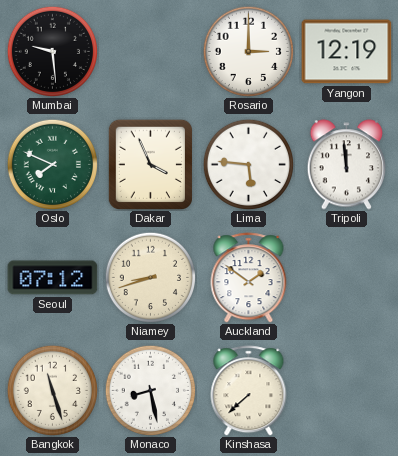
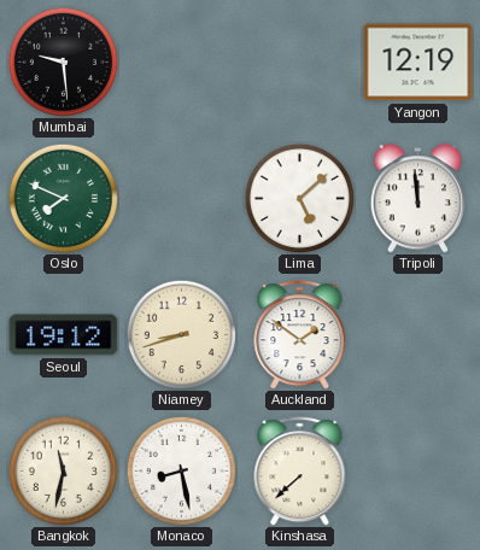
Rosario: 3:00 -> none
Dakar: 3:56 -> none
Lima: 5:46 -> 5:08
Seoul: 07:12 -> 19:12
Bangkok: 11:27 -> 11:32
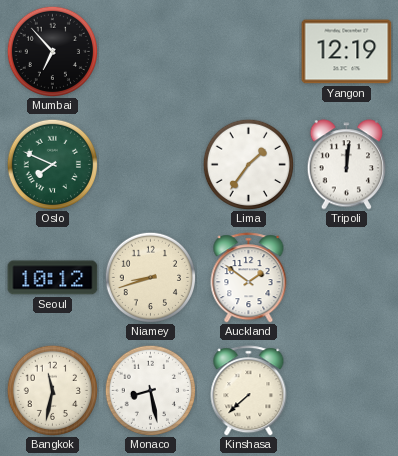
Mumbai: 9:29 -> 6:53
Lima: 5:08 -> 1:36
Tripoli: 11:59 -> 12:01
Seoul: 19:12 -> 10:12
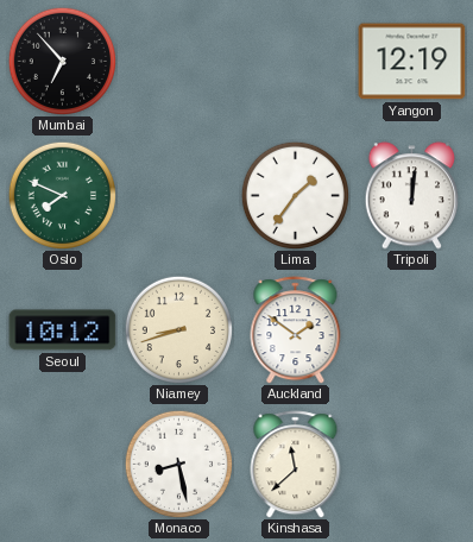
Bangkok: 11:32 -> none
Kinshasa: 7:38 -> 11:38
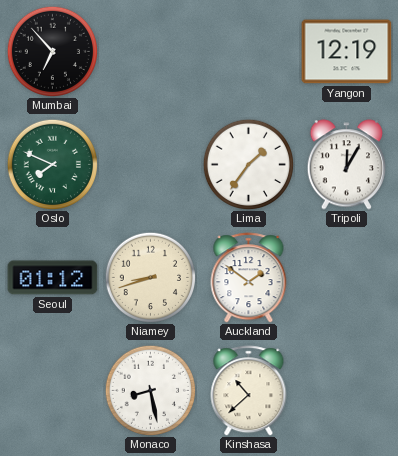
Tripoli: 12:01 -> 12:05
Seoul: 10:12 -> 01:12
Kinshasa: 11:38 -> 10:38
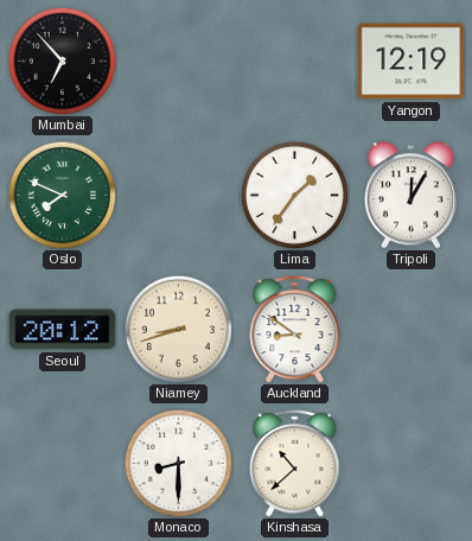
Seoul: 01:12 -> 20:12
Auckland: 1:51 -> 8:51
Monaco: 8:28 -> 8:30
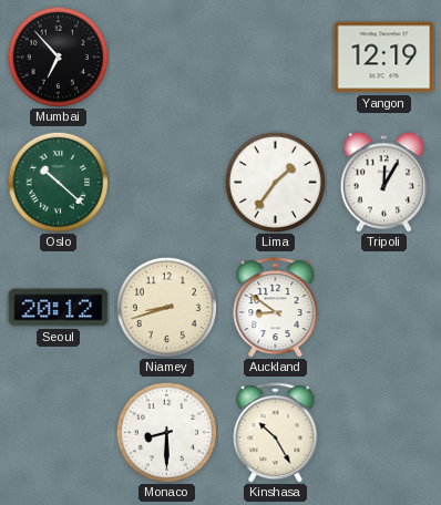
Oslo: 7:49 -> 10:22
Kinshasa: 10:38 -> 10:25
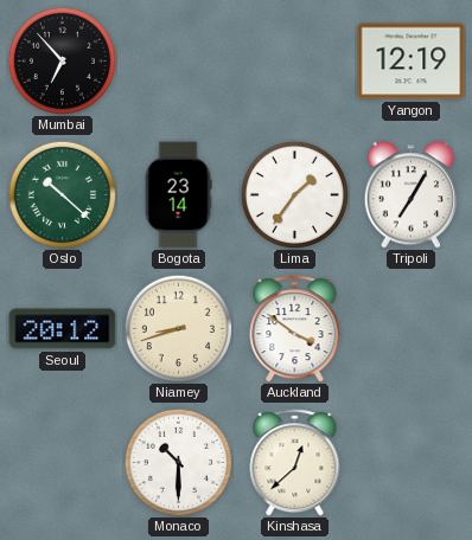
Bogota: none -> 23:14
Tripoli: 12:05 -> 7:05
Auckland: 8:51 -> 3:51
Monaco: 8:30 -> 10:30
Kinshasa: 10:25 -> 12:38
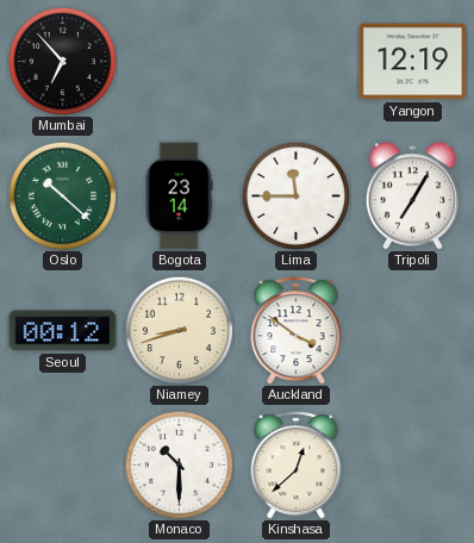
Lima: 1:36 -> 11:45
Seoul: 20:12 -> 00:12
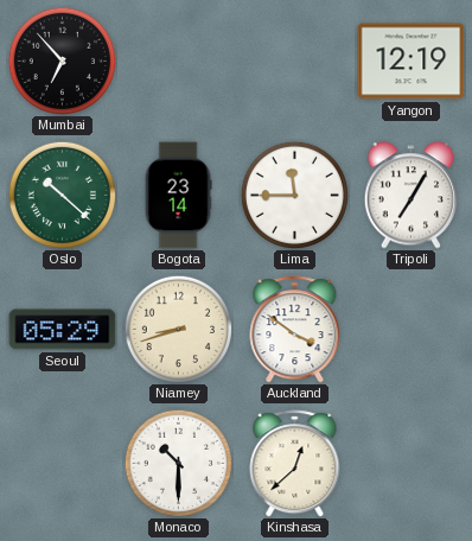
Seoul: 00:12 -> 05:29
